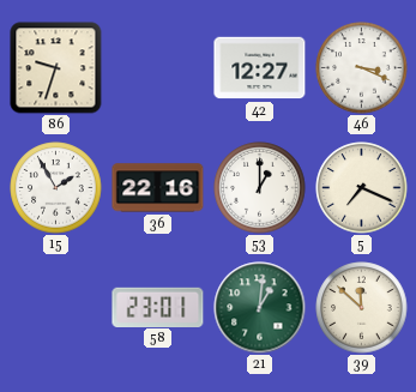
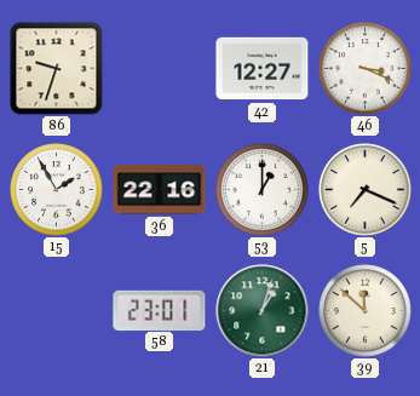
21: 1:01 -> 1:03
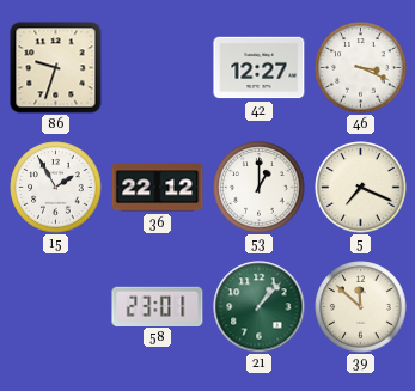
36: 22:16 -> 22:12
21: 1:03 -> 1:07
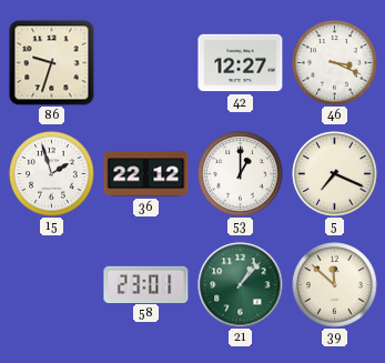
15: 1:55 -> 1:57
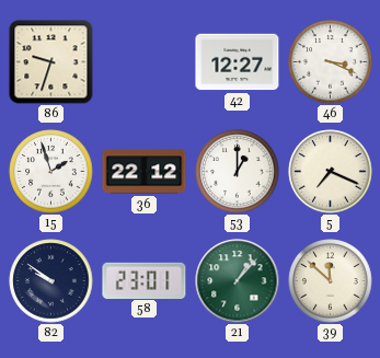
82: none -> 9:51
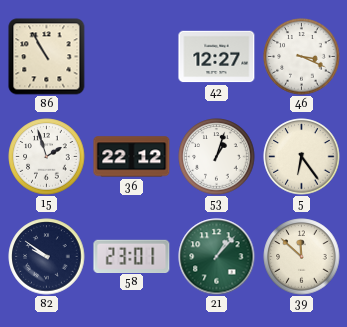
86: 9:33 -> 10:55
53: 1:00 -> 1:03
5: 7:19 -> 6:24
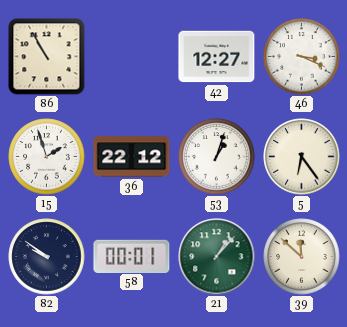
58: 23:01 -> 00:01
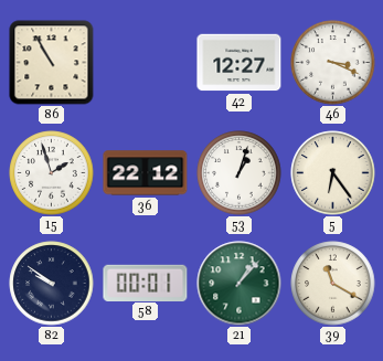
39: 11:52 -> 11:20
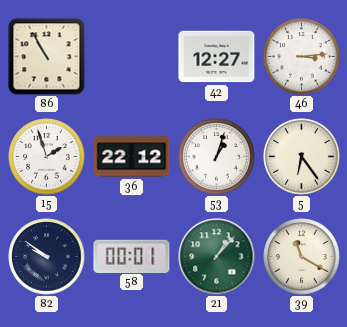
46: 3:19 -> 3:14
